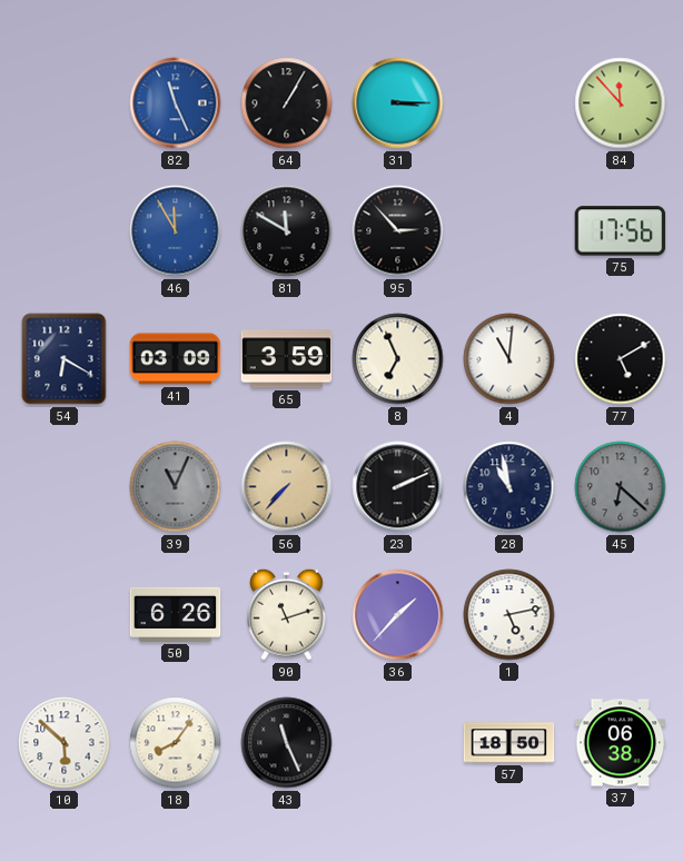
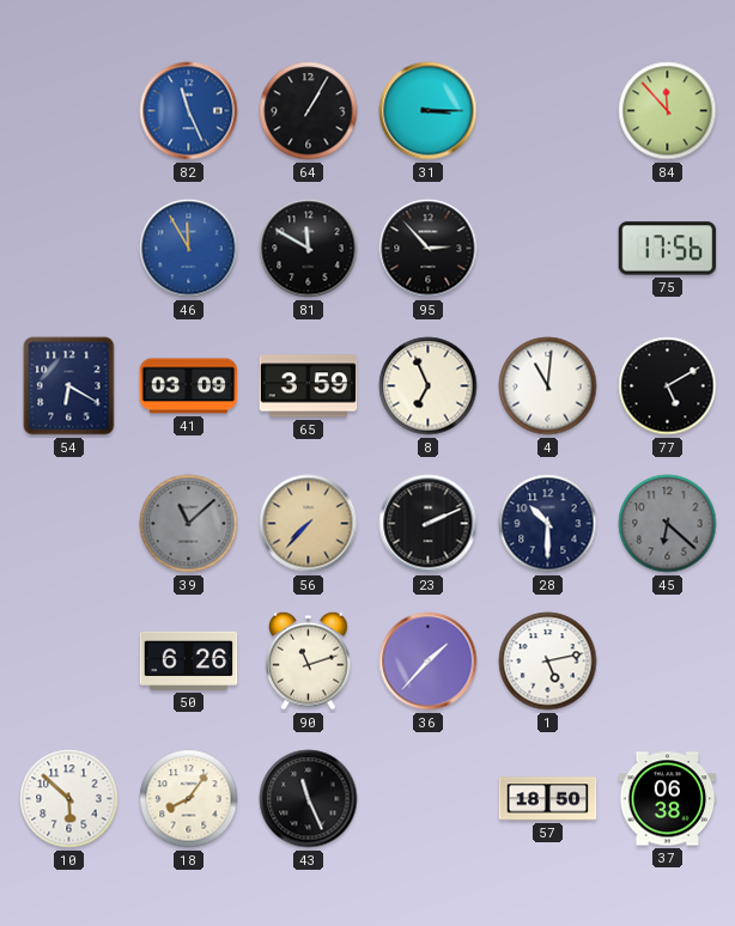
39: 11:04 -> 11:08
28: 10:58 -> 10:30
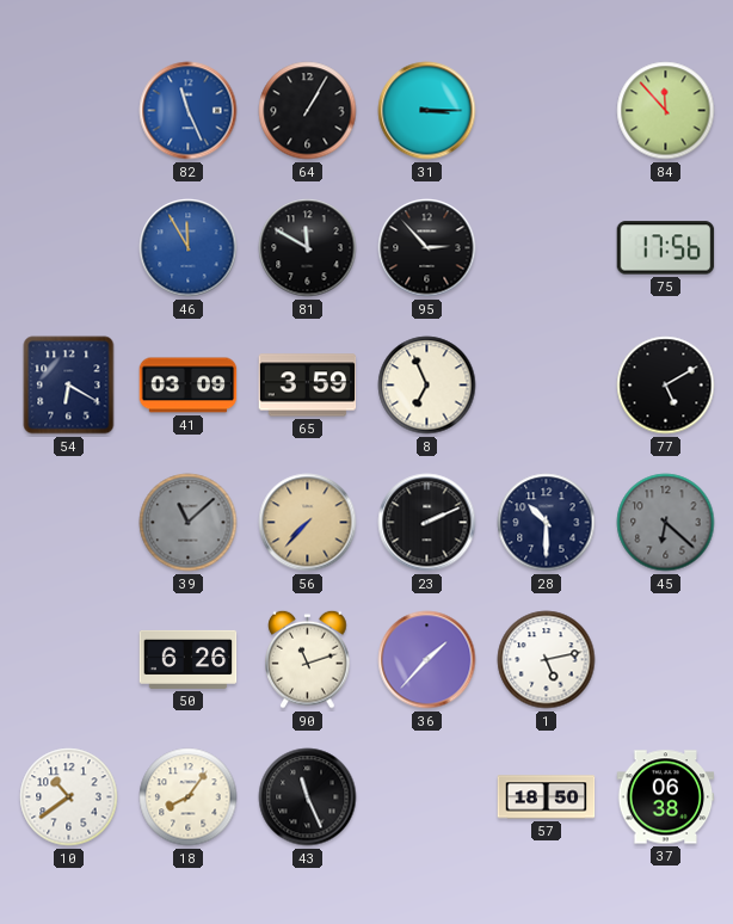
4: 11:01 -> none
10: 5:52 -> 10:39
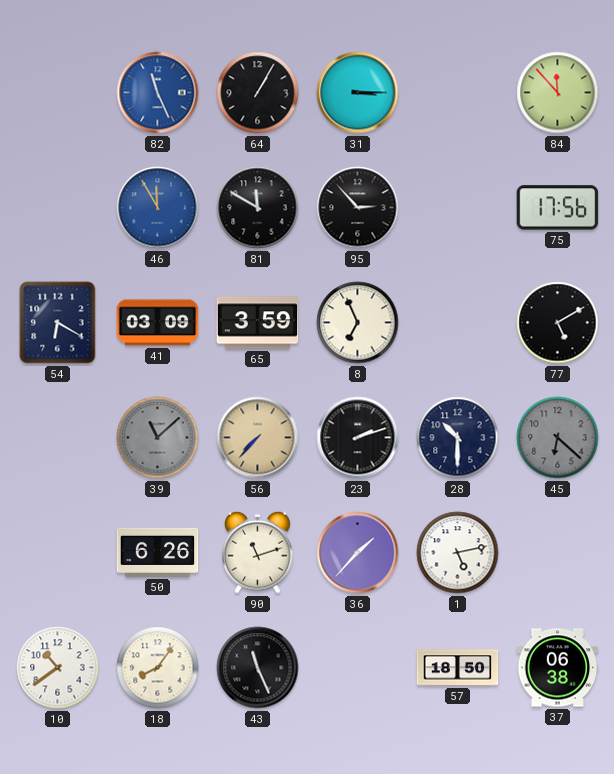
23: 2:11 -> 2:12
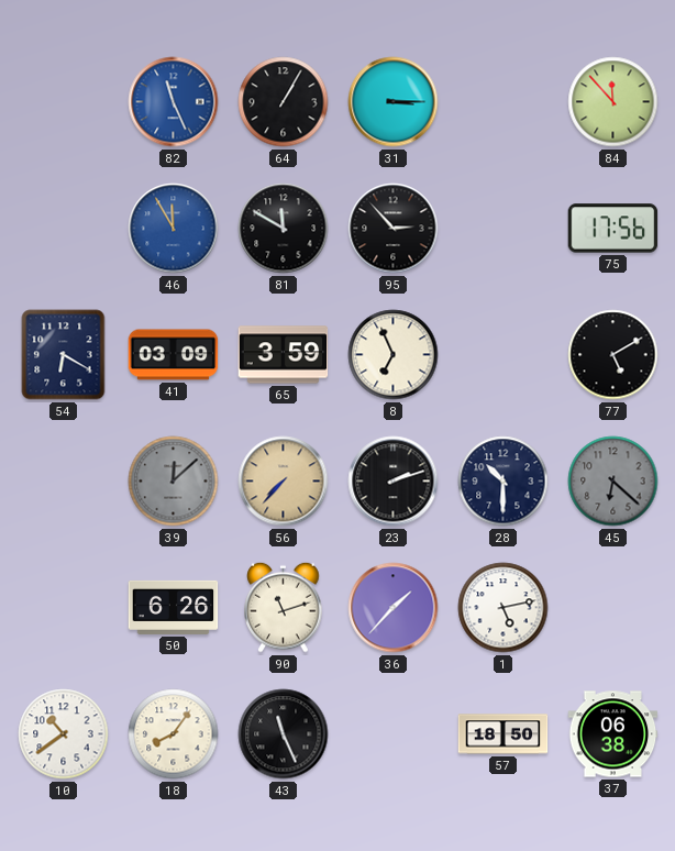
39: 11:08 -> 12:08
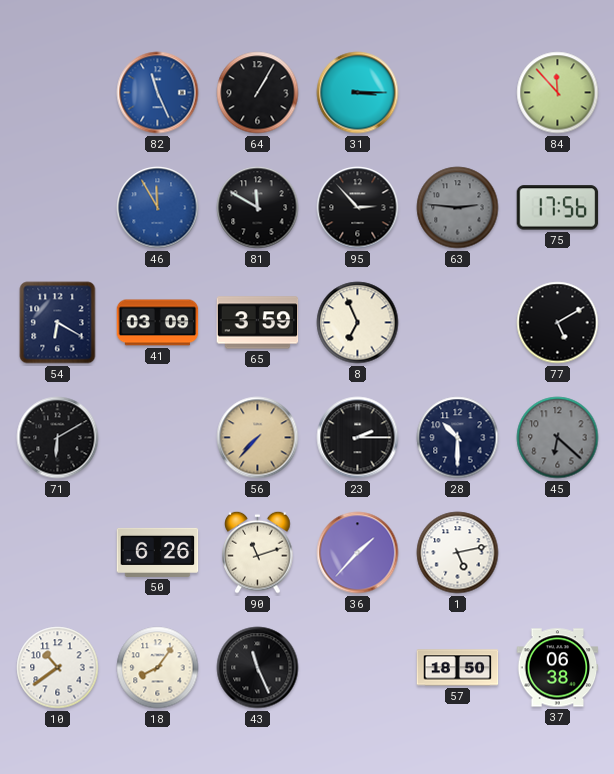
63: none -> 2:46
71: none -> 6:10
39: 12:08 -> none
23: 2:12 -> 2:15
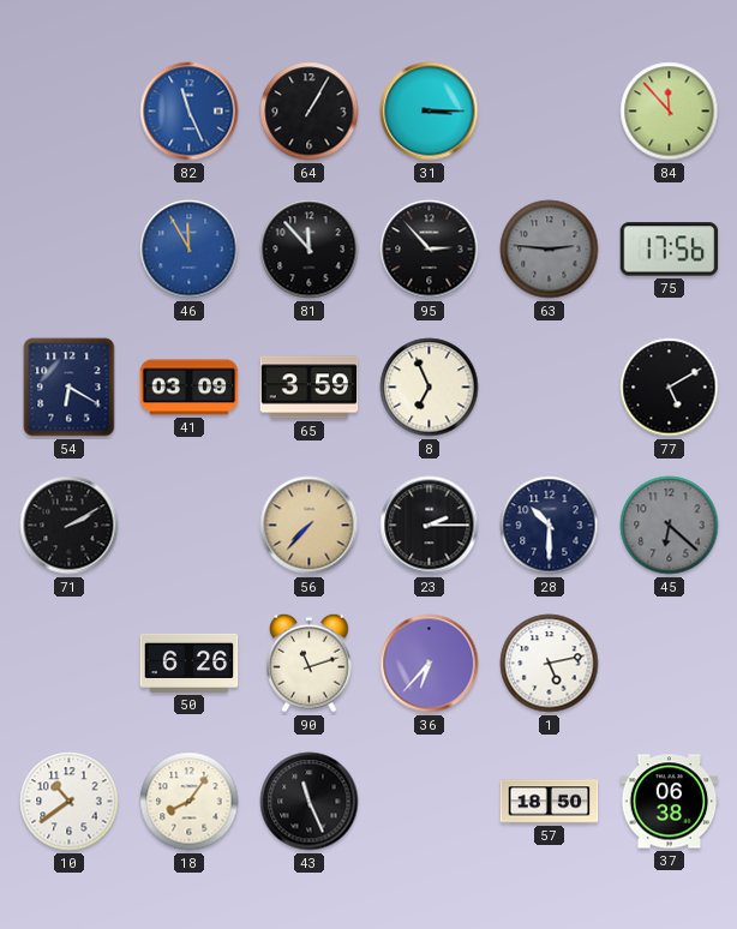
81: 11:50 -> 11:53
71: 6:10 -> 2:10
36: 1:37 -> 6:37
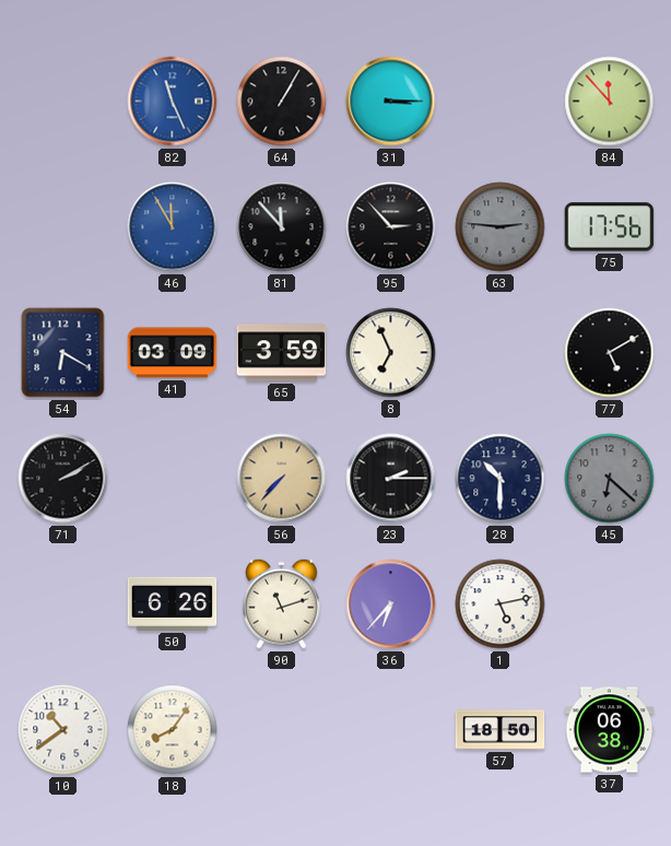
43: 11:26 -> none
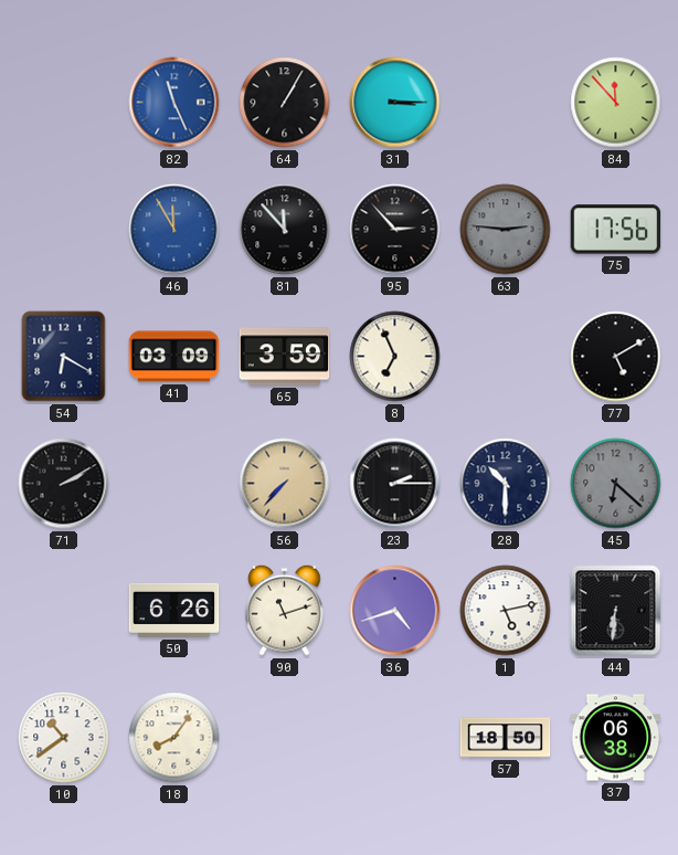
36: 6:37 -> 4:42
44: none -> 6:31
